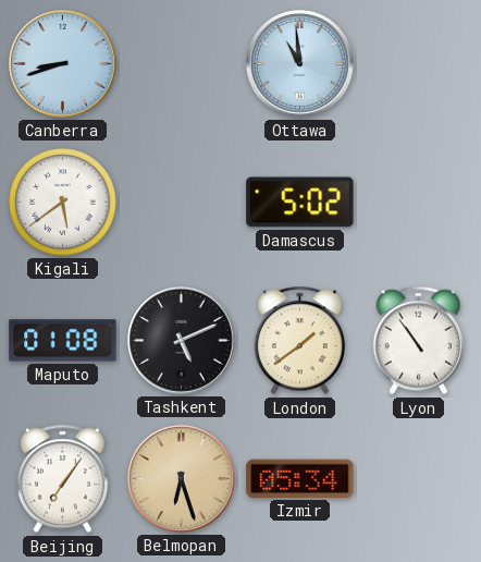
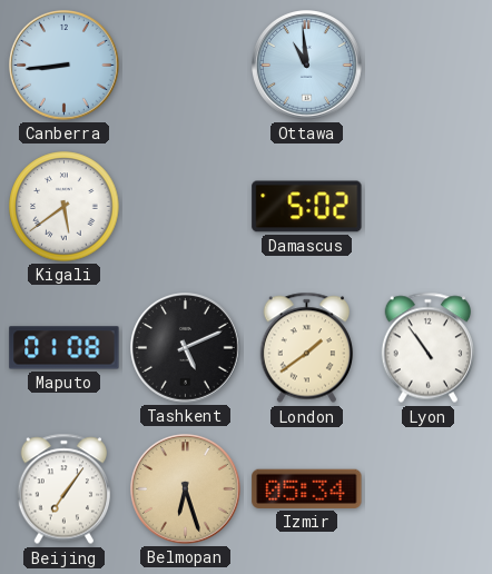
Canberra: 8:42 -> 8:44
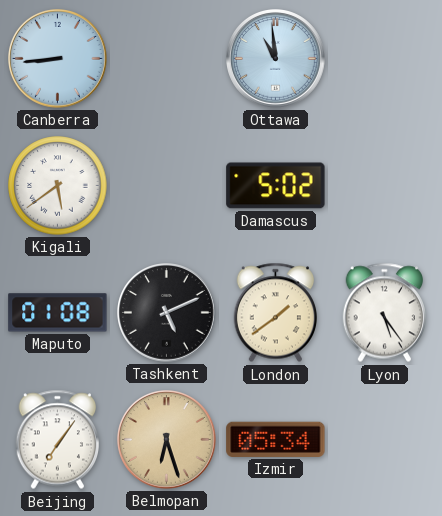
Lyon: 10:54 -> 5:24
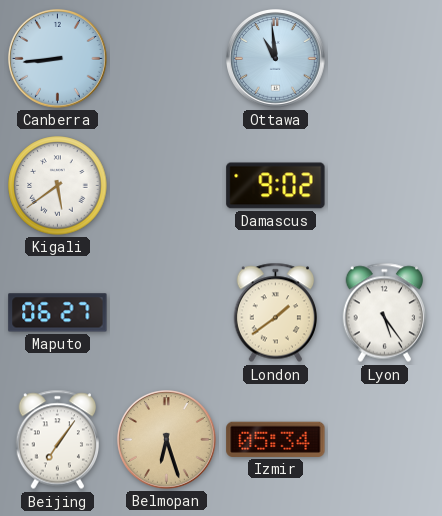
Damascus: 5:02 -> 9:02
Maputo: 01:08 -> 06:27
Tashkent: 5:11 -> none
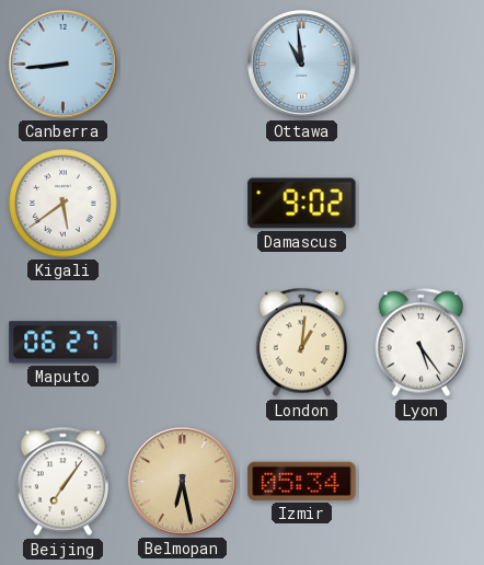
London: 1:39 -> 1:01
Belmopan: 6:27 -> 6:28
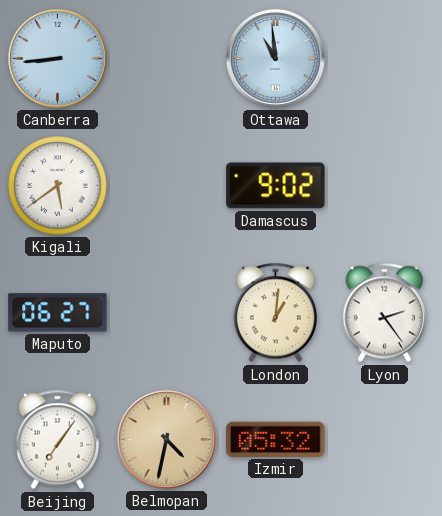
Lyon: 5:24 -> 2:24
Belmopan: 6:28 -> 4:32
Izmir: 05:34 -> 05:32
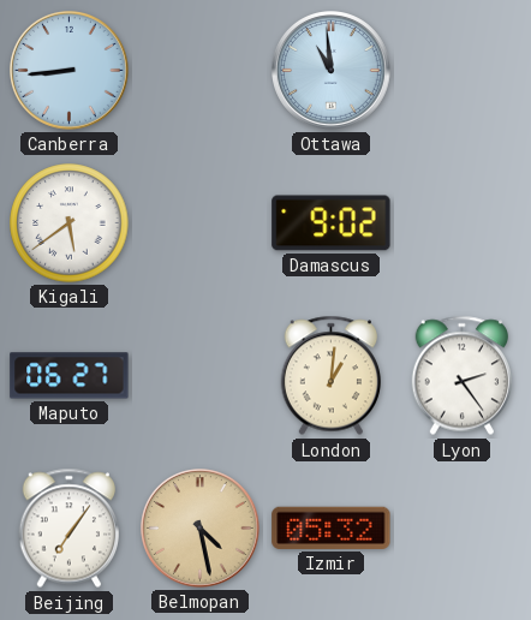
Belmopan: 4:32 -> 4:28
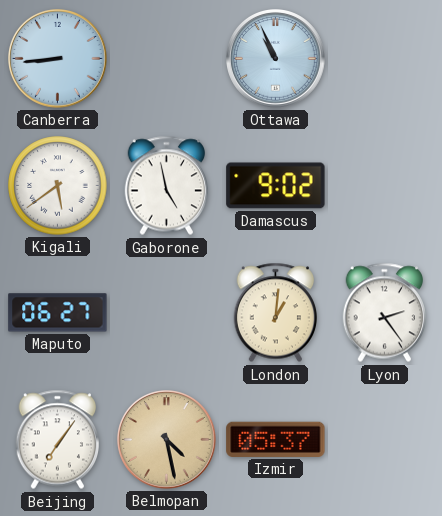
Ottawa: 10:59 -> 10:56
Gaborone: none -> 4:58
Izmir: 05:32 -> 05:37
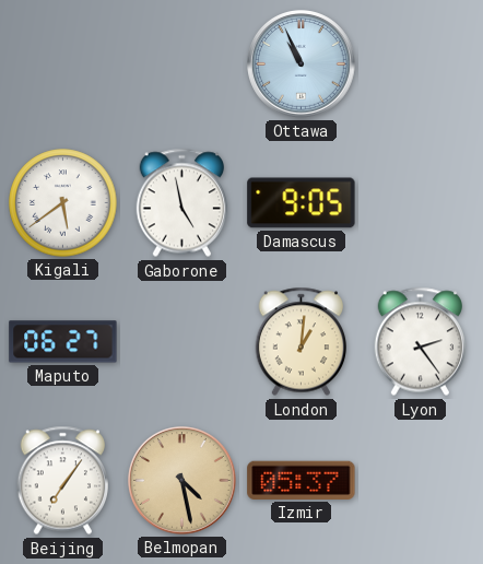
Canberra: 8:44 -> none
Damascus: 9:02 -> 9:05
